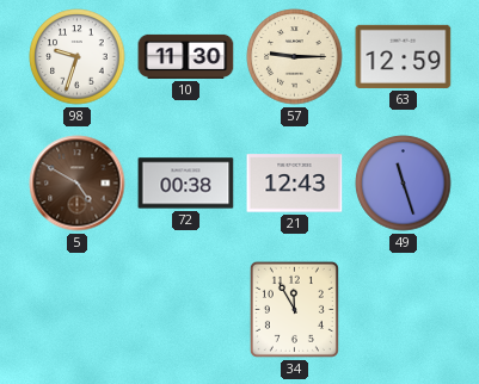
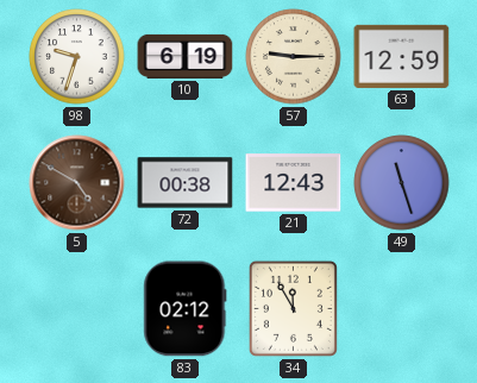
10: 11:30 -> 6:19
83: none -> 02:12
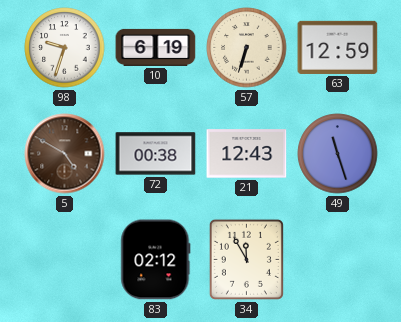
57: 9:15 -> 6:33
